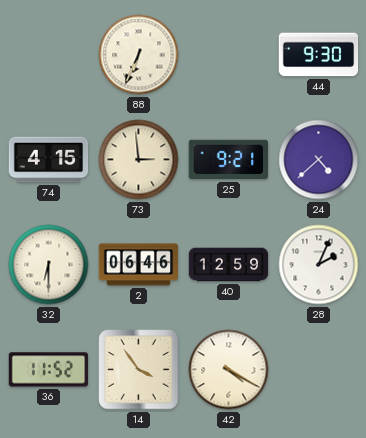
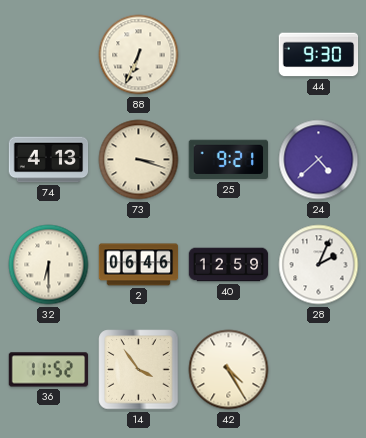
74: 4:15 -> 4:13
73: 2:59 -> 3:18
42: 4:20 -> 4:25
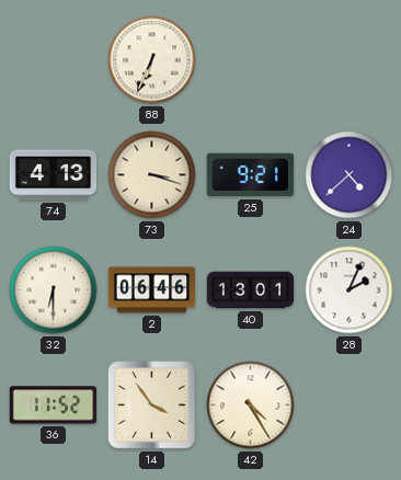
44: 9:30 -> none
40: 12:59 -> 13:01
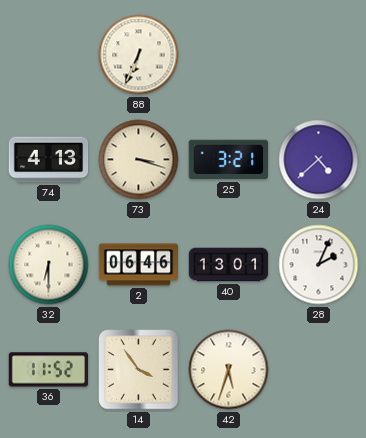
25: 9:21 -> 3:21
42: 4:25 -> 5:33
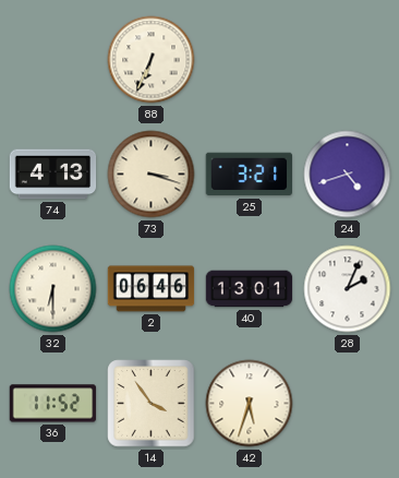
24: 4:38 -> 4:42
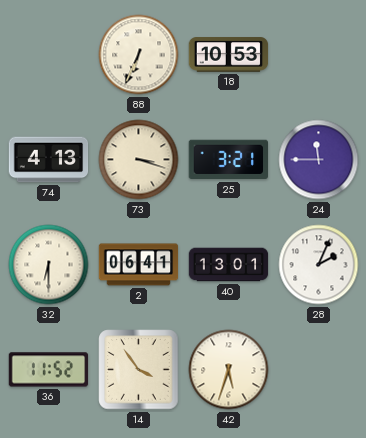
18: none -> 10:53
24: 4:42 -> 11:45
2: 06:46 -> 06:41
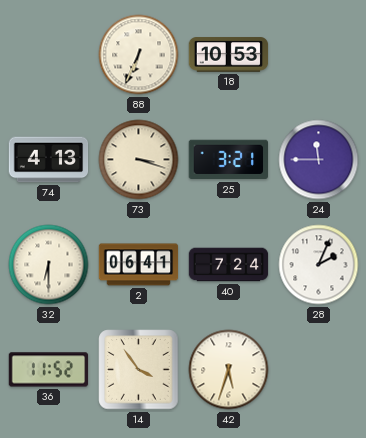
40: 13:01 -> 7:24
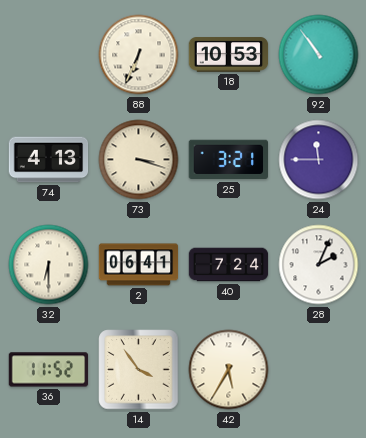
92: none -> 10:54
42: 5:33 -> 5:35
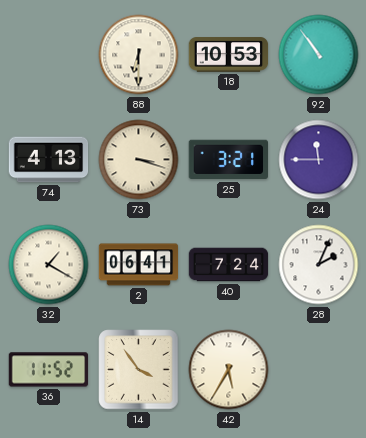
88: 6:34 -> 6:30
32: 6:30 -> 1:20
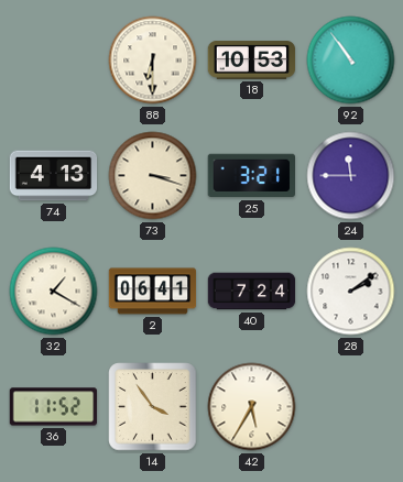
28: 2:04 -> 2:09
